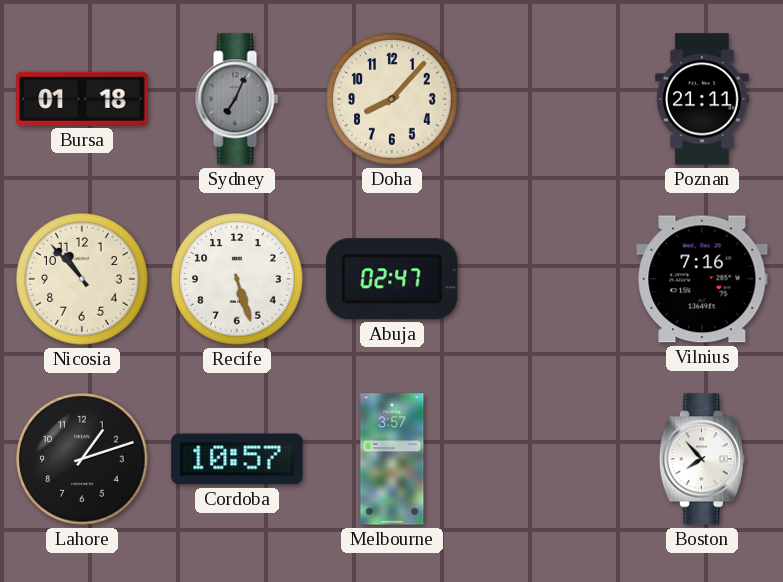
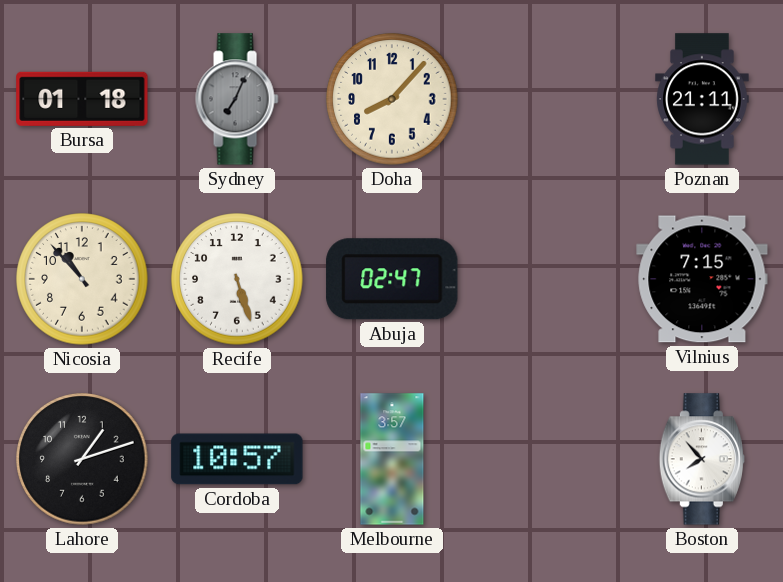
Vilnius: 7:16 -> 7:15
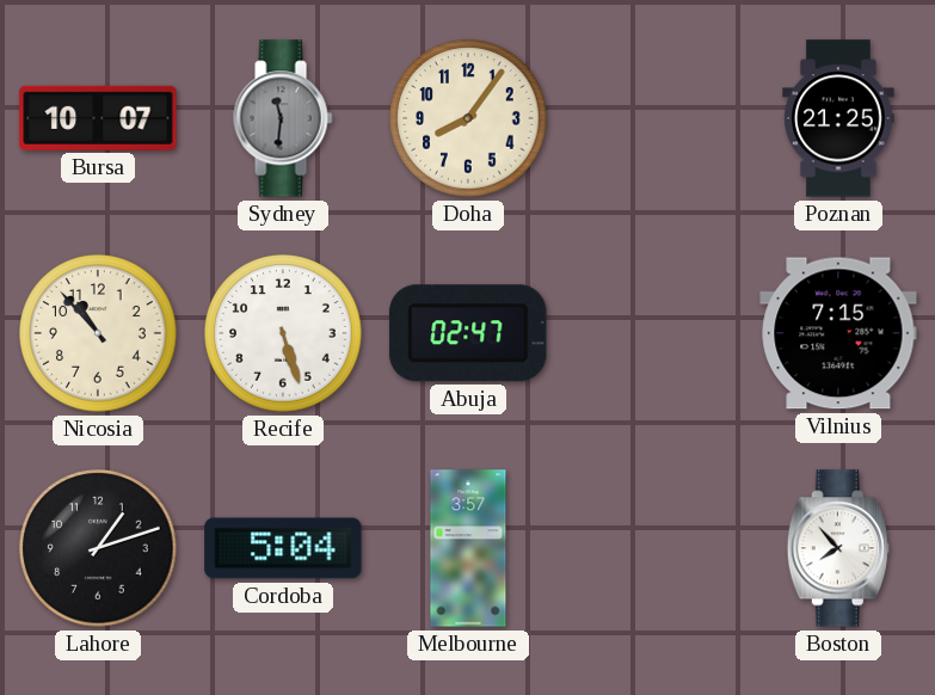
Bursa: 01:18 -> 10:07
Sydney: 7:04 -> 11:31
Doha: 8:07 -> 8:06
Poznan: 21:11 -> 21:25
Cordoba: 10:57 -> 5:04
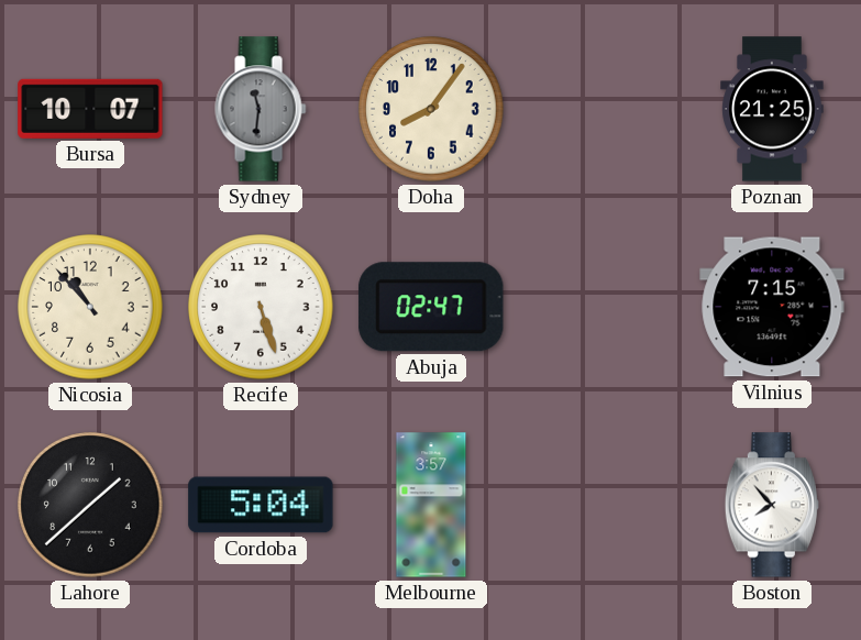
Lahore: 1:12 -> 1:38
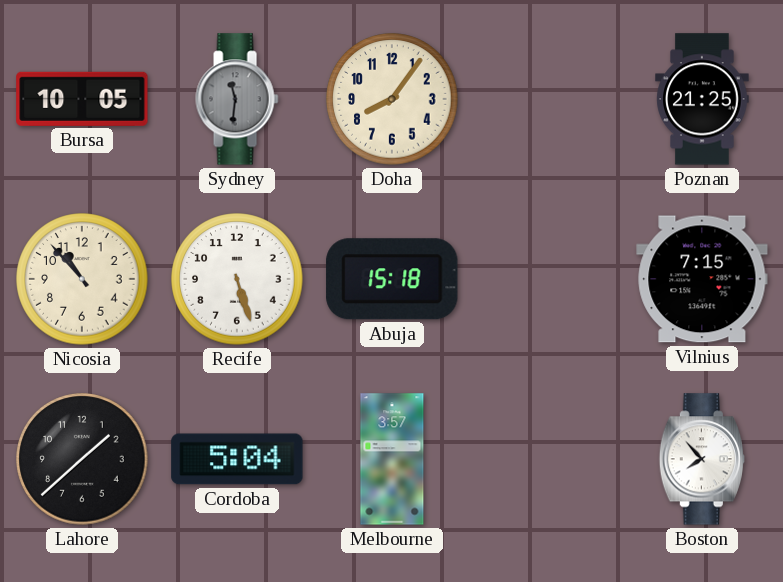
Bursa: 10:07 -> 10:05
Abuja: 02:47 -> 15:18
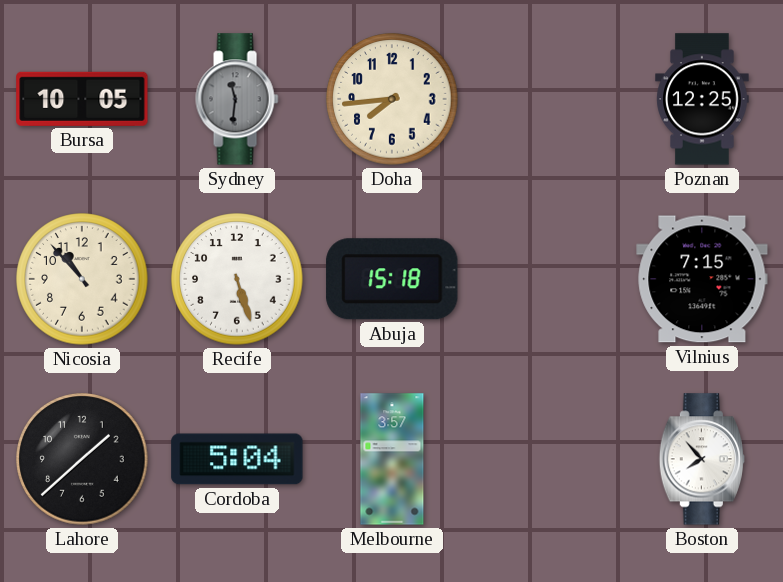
Doha: 8:06 -> 7:44
Poznan: 21:25 -> 12:25
